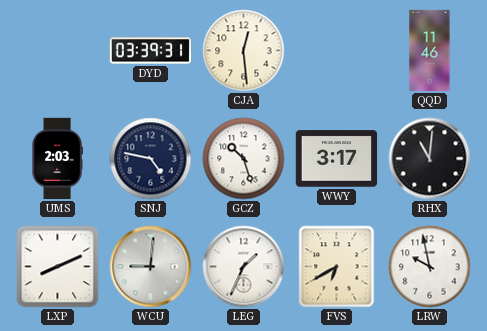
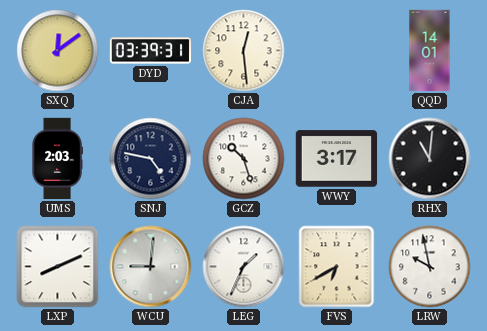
SXQ: none -> 12:09
QQD: 11:46 -> 14:01
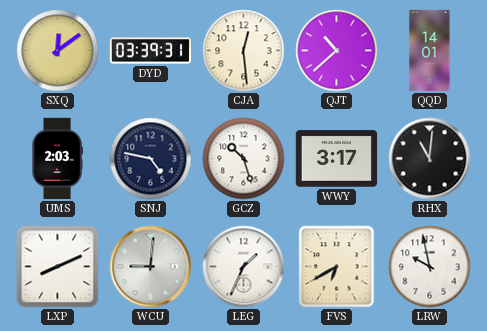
QJT: none -> 10:38
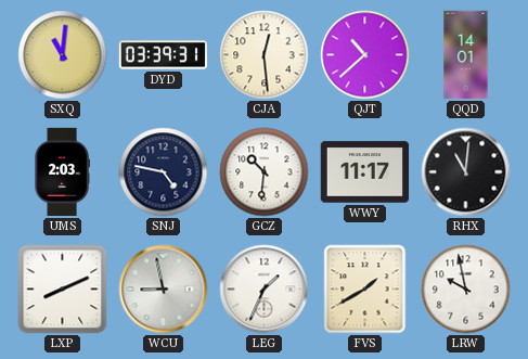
SXQ: 12:09 -> 11:01
GCZ: 10:27 -> 10:31
WWY: 3:17 -> 11:17
WCU: 9:01 -> 8:58
FVS: 6:40 -> 1:40
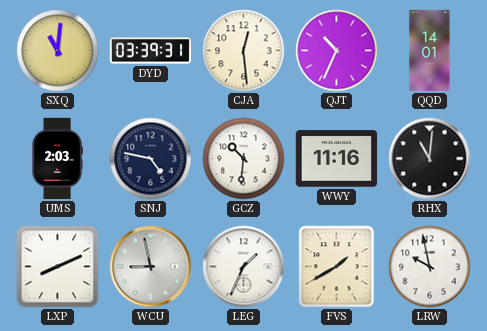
QJT: 10:38 -> 10:34
WWY: 11:17 -> 11:16
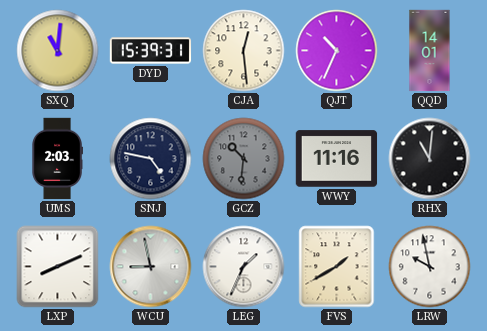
DYD: 03:39 -> 15:39
GCZ dial: white -> grey
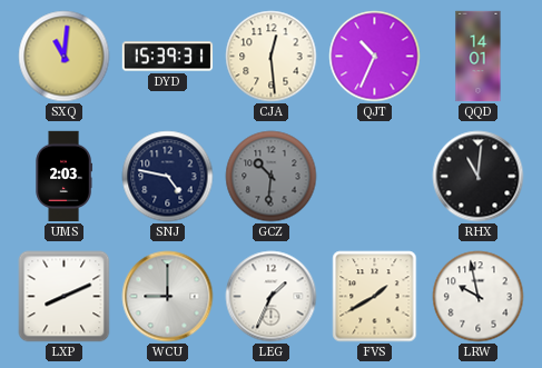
WWY: 11:16 -> none
WCU: 8:58 -> 9:00
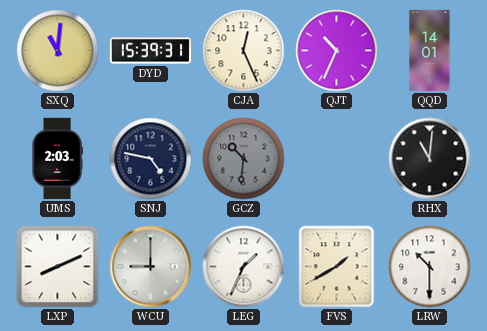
CJA: 12:29 -> 12:26
LRW: 9:58 -> 10:30
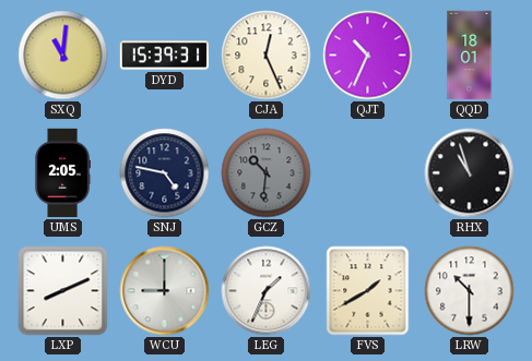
QQD: 14:01 -> 18:01
UMS: 2:03 -> 2:05
RHX: 11:01 -> 10:57
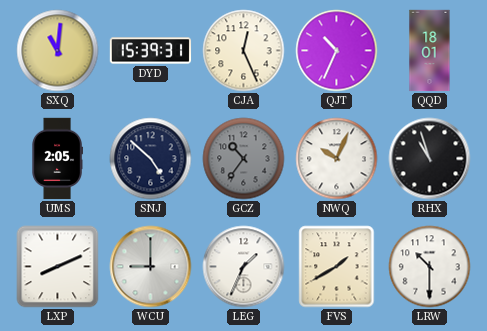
SNJ: 4:47 -> 4:52
GCZ: 10:31 -> 10:36
NWQ: none -> 10:04
